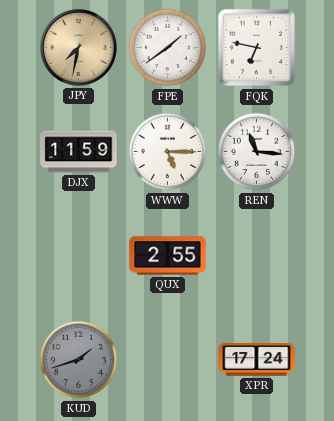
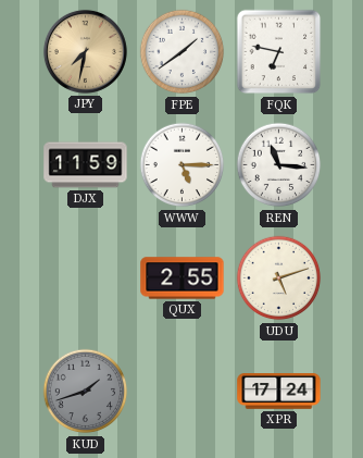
UDU: none -> 5:12
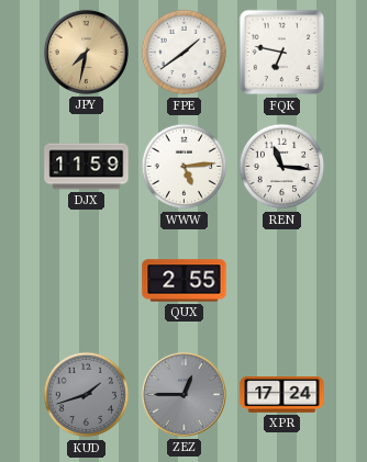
WWW: 5:15 -> 5:14
UDU: 5:12 -> none
ZEZ: none -> 12:45
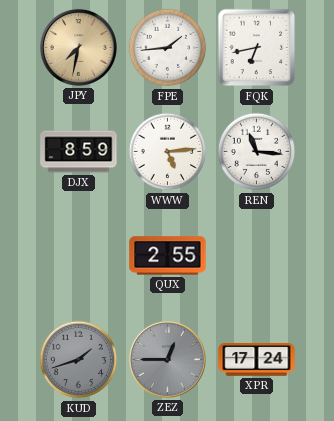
FPE: 1:39 -> 1:44
FQK: 6:47 -> 6:43
DJX: 11:59 -> 8:59
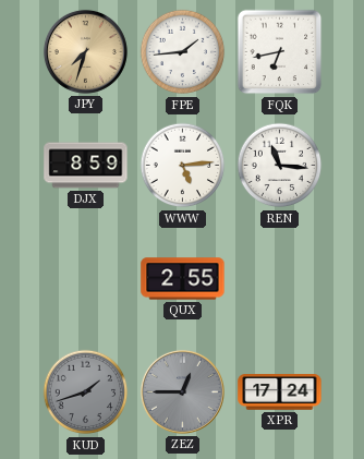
JPY: 7:32 -> 7:33
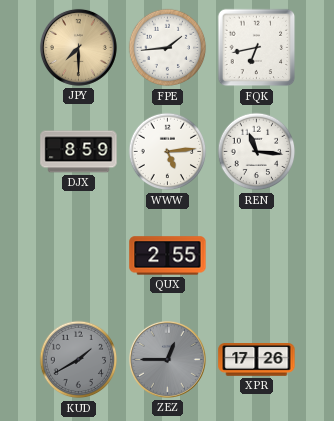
JPY: 7:33 -> 7:30
KUD: 1:42 -> 1:40
XPR: 17:24 -> 17:26
